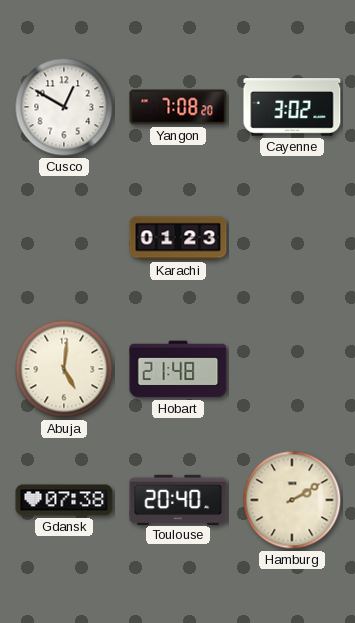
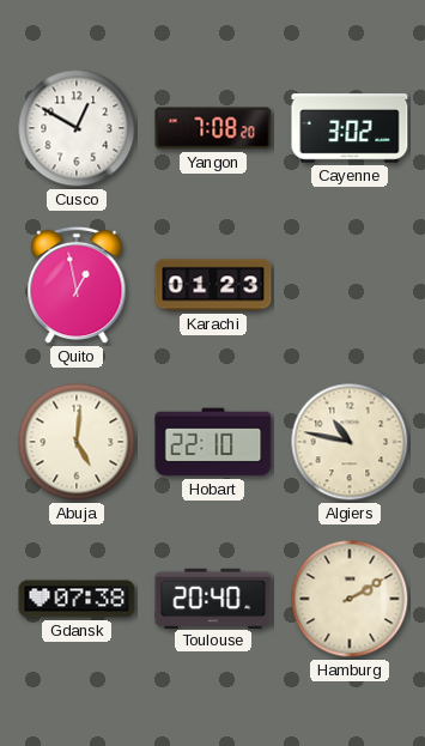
Quito: none -> 12:58
Hobart: 21:48 -> 22:10
Algiers: none -> 10:47
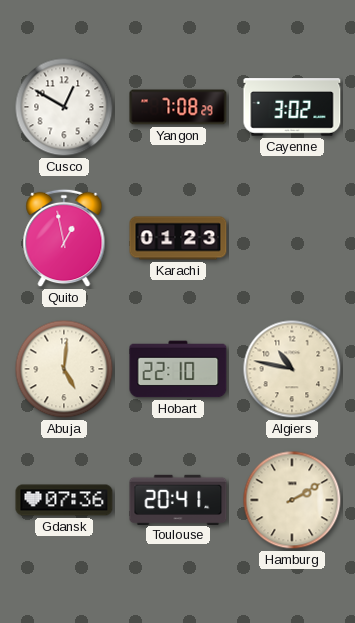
Yangon: 7:08:20 -> 7:08:29
Gdansk: 07:38 -> 07:36
Toulouse: 20:40 -> 20:41
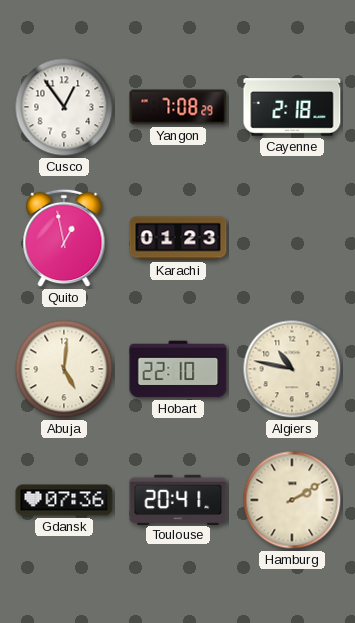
Cusco: 12:50 -> 12:54
Cayenne: 3:02 -> 2:18
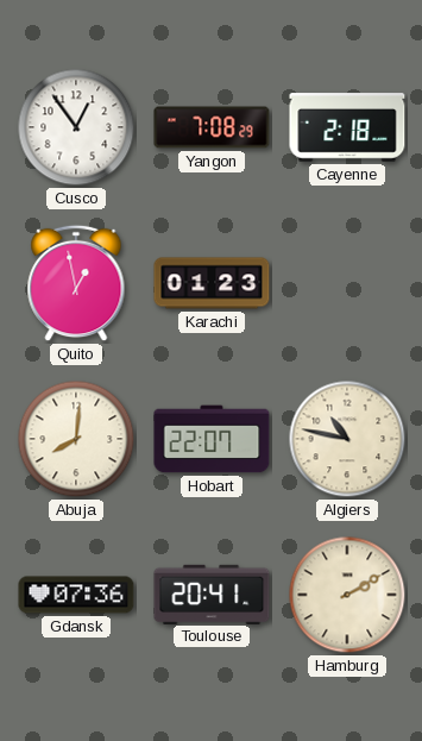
Abuja: 5:01 -> 8:01
Hobart: 22:10 -> 22:07
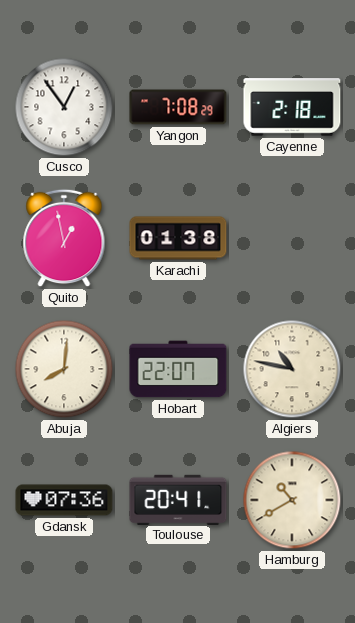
Karachi: 01:23 -> 01:38
Hamburg: 2:10 -> 10:40
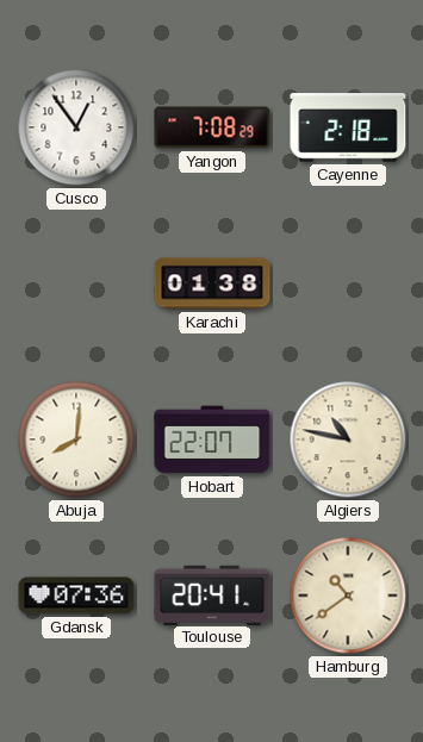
Quito: 12:58 -> none
Hamburg: 10:40 -> 10:39
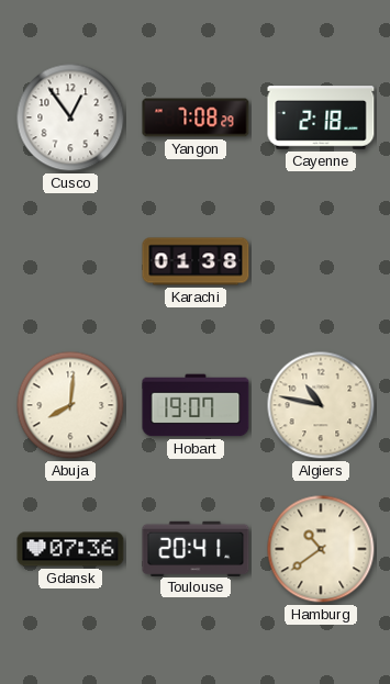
Hobart: 22:07 -> 19:07
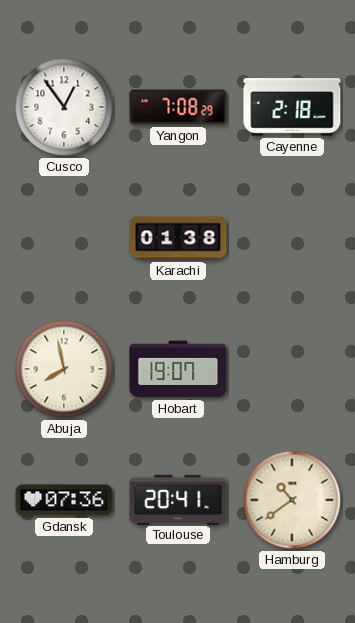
Abuja: 8:01 -> 7:58
Algiers: 10:47 -> none
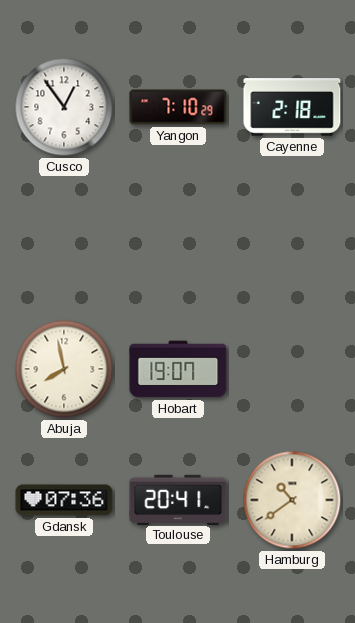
Yangon: 7:08 -> 7:10
Karachi: 01:38 -> none
